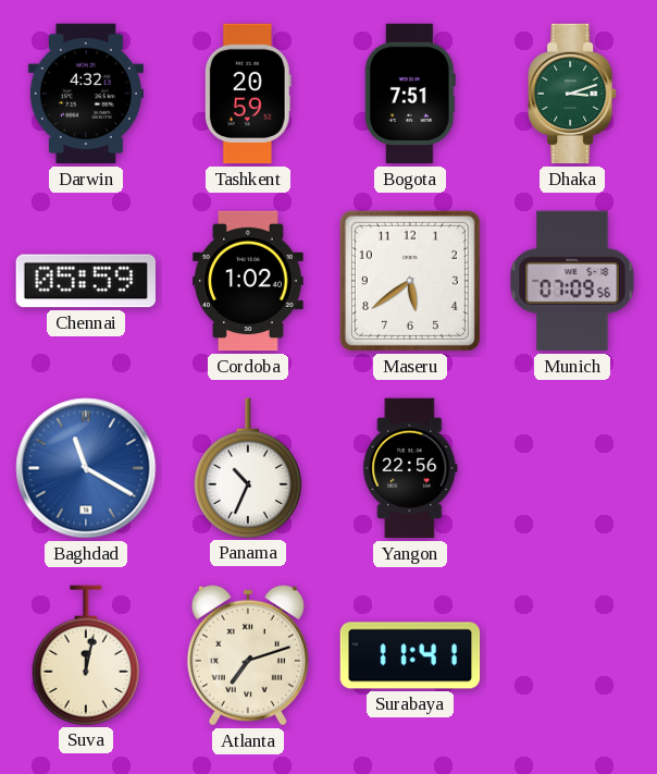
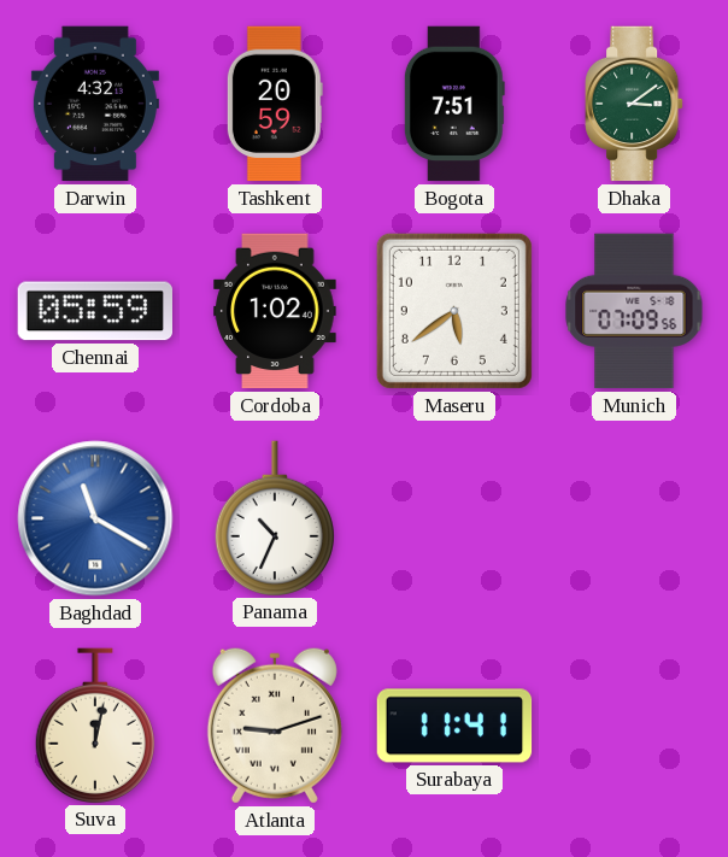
Dhaka: 3:12 -> 3:09
Yangon: 22:56 -> none
Atlanta: 7:12 -> 9:12
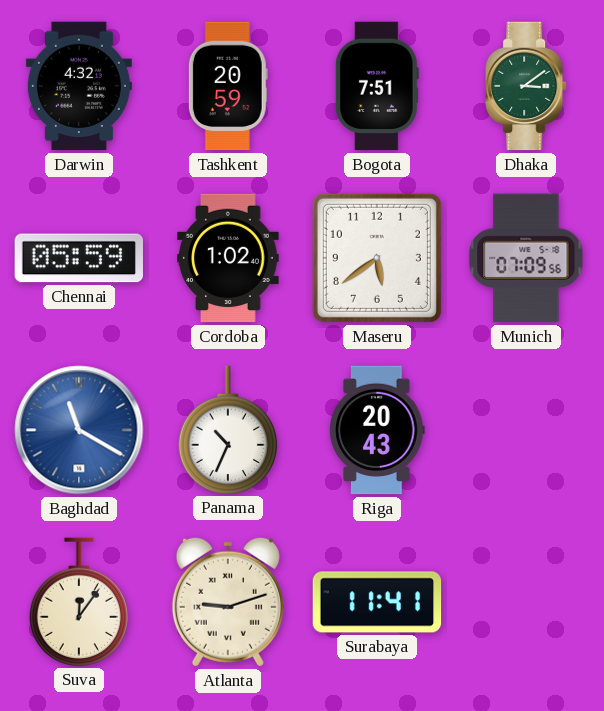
Riga: none -> 20:43
Suva: 12:02 -> 12:06
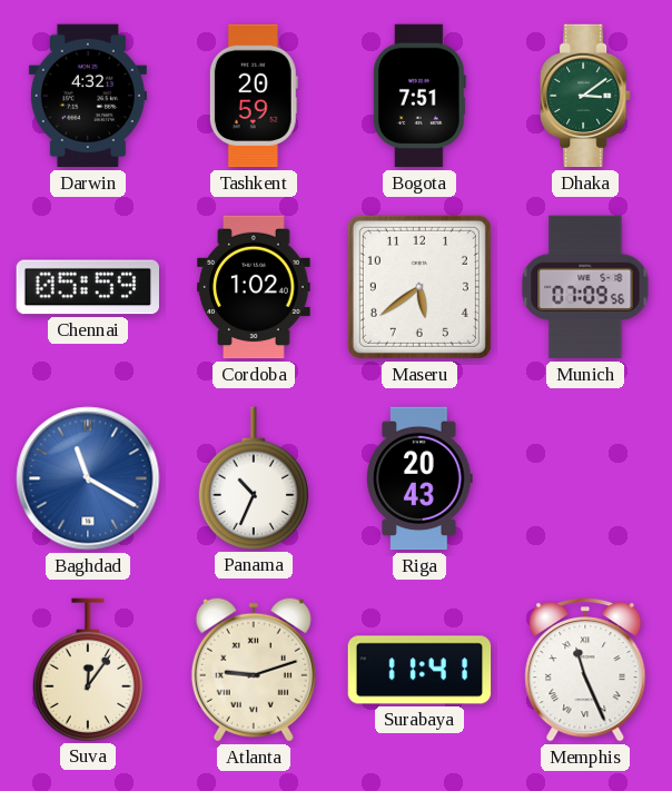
Memphis: none -> 11:26
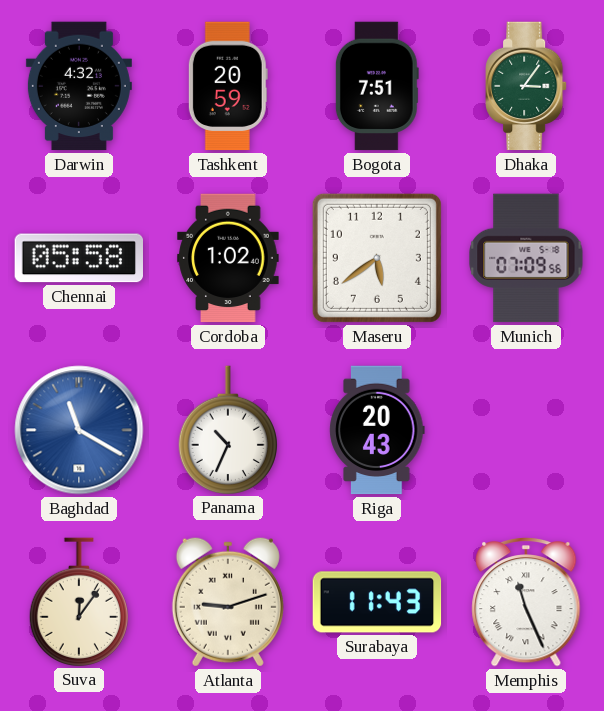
Dhaka: 3:09 -> 3:06
Chennai: 05:59 -> 05:58
Surabaya: 11:41 -> 11:43
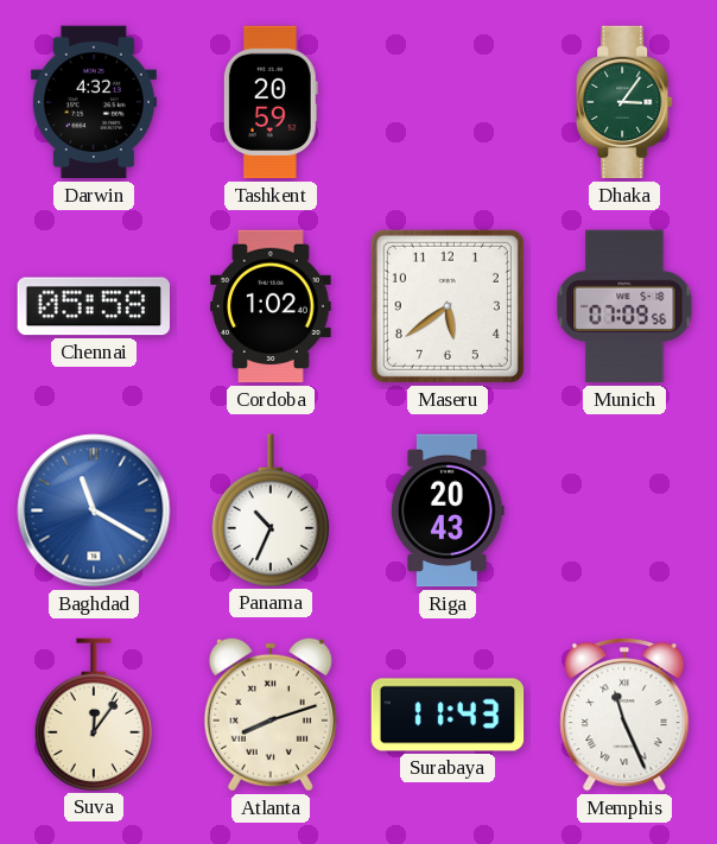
Bogota: 7:51 -> none
Atlanta: 9:12 -> 8:12
